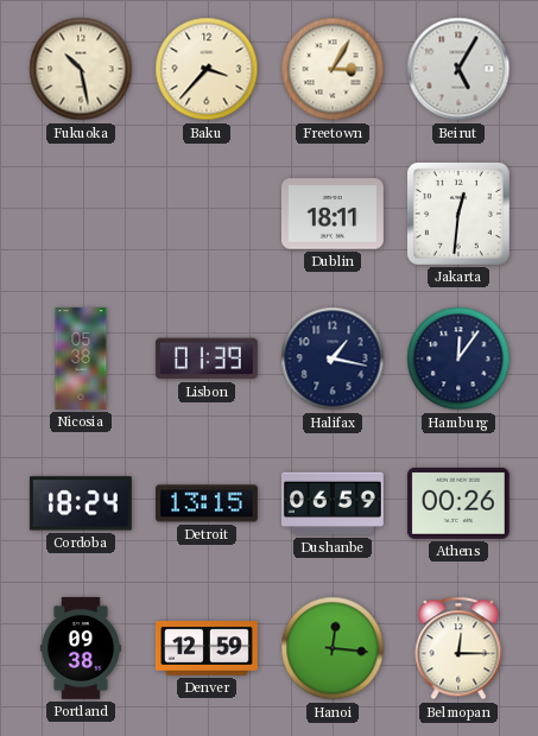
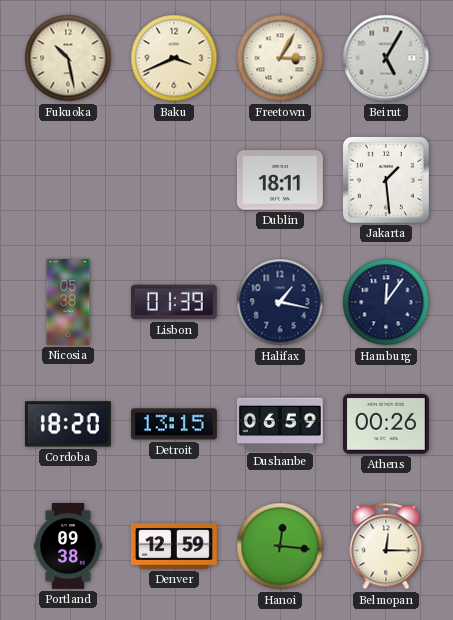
Baku: 3:37 -> 3:41
Jakarta: 12:31 -> 1:29
Cordoba: 18:24 -> 18:20
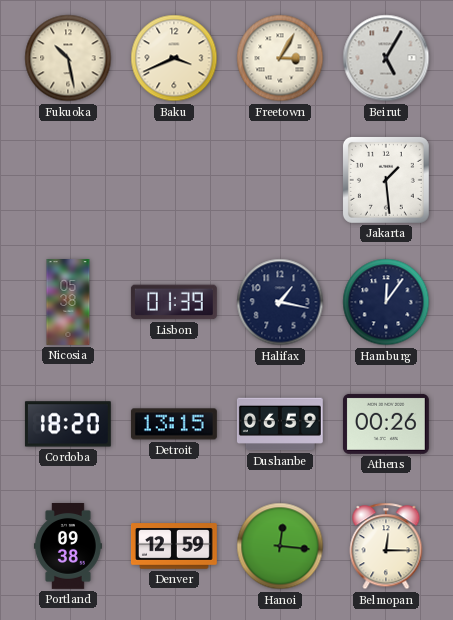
Dublin: 18:11 -> none
